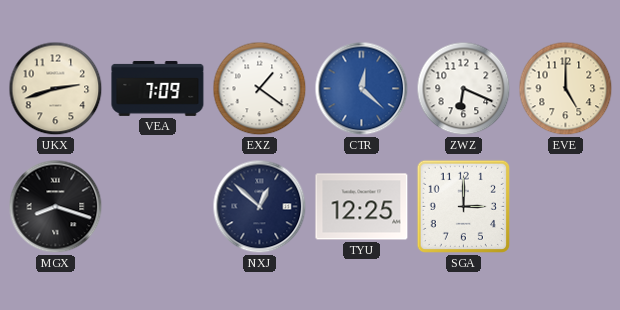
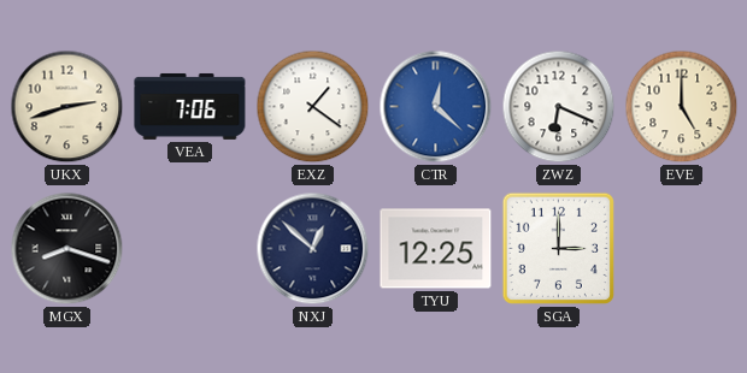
VEA: 7:09 -> 7:06
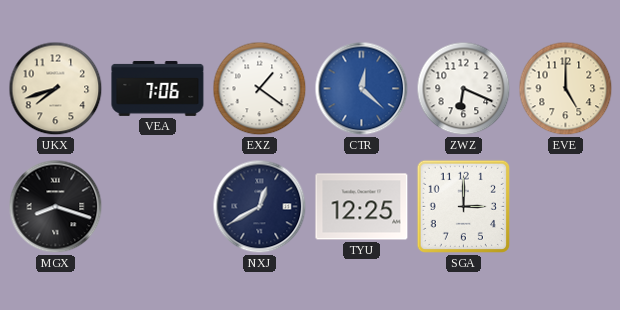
UKX: 2:42 -> 7:42
NXJ: 12:52 -> 12:40
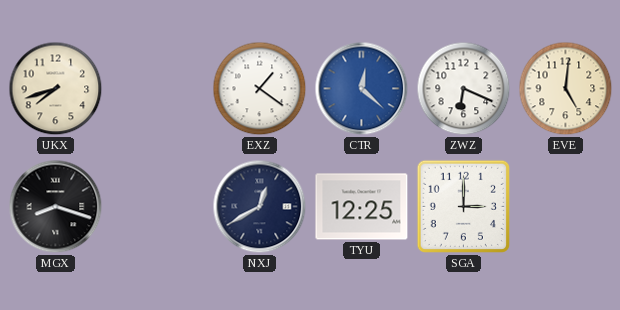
VEA: 7:06 -> none
EVE: 5:00 -> 5:01
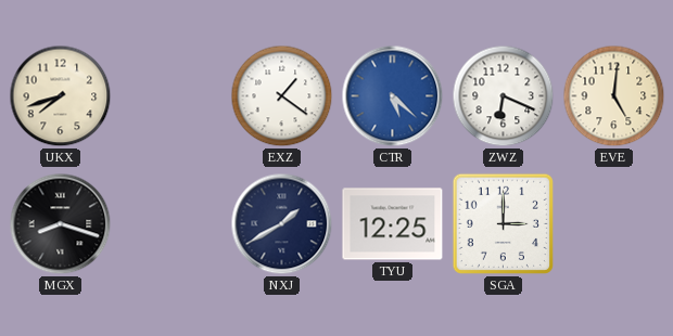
CTR: 12:22 -> 5:22
NXJ: 12:40 -> 1:40
